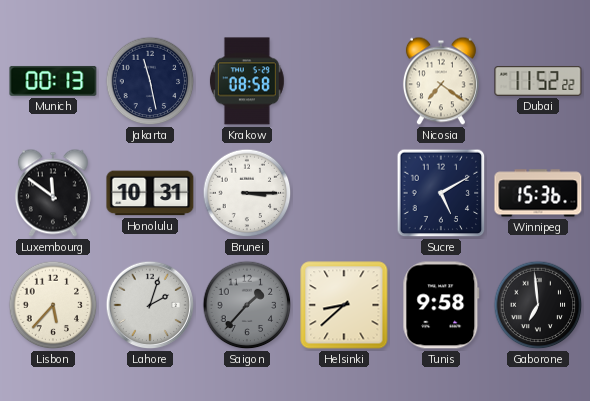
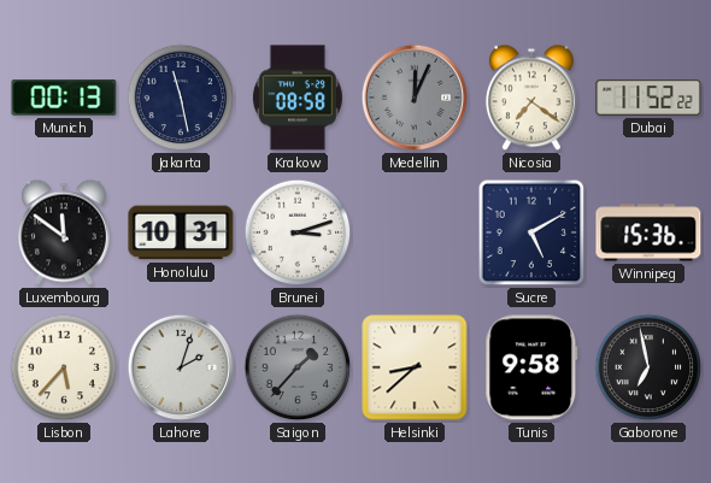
Medellin: none -> 12:04
Brunei: 3:15 -> 3:12
Gaborone: 6:59 -> 6:58
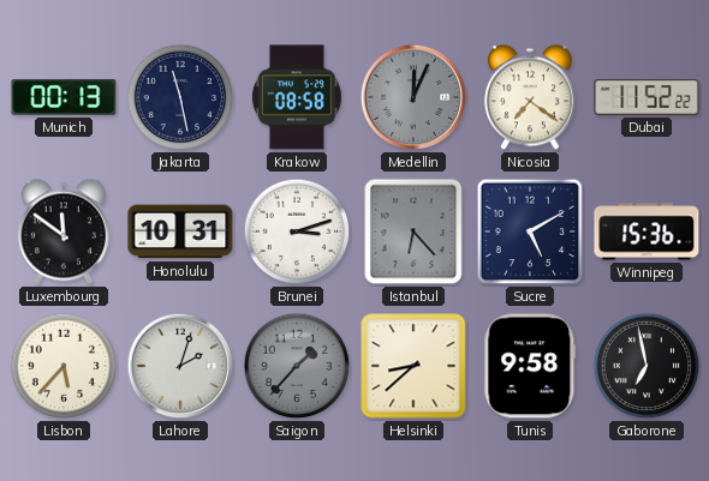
Istanbul: none -> 6:23
